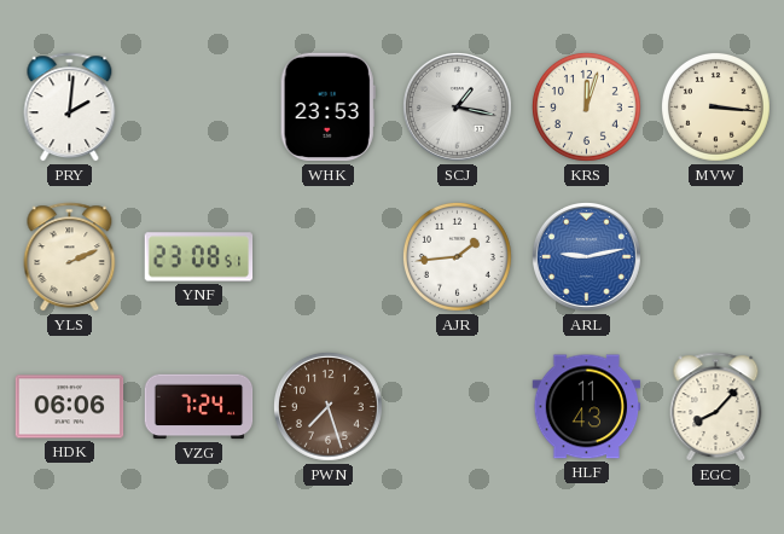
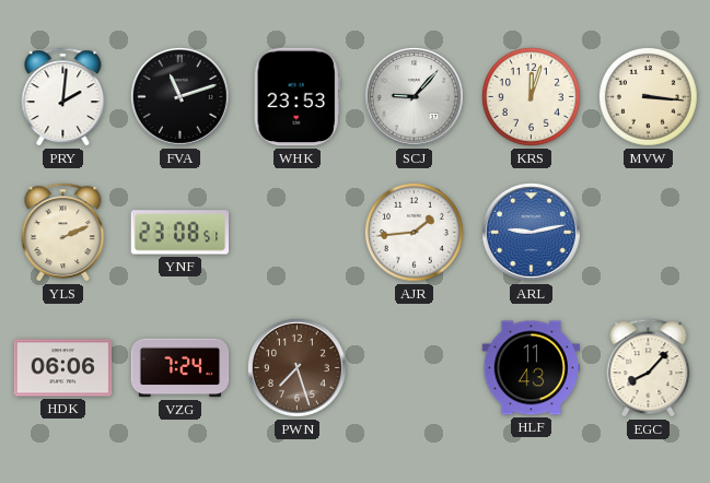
FVA: none -> 11:12
SCJ: 1:17 -> 9:07
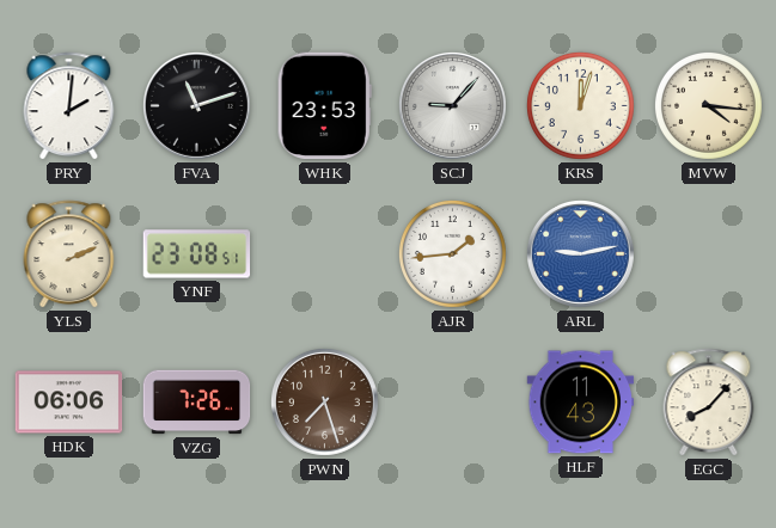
MVW: 3:16 -> 4:16
VZG: 7:24 -> 7:26
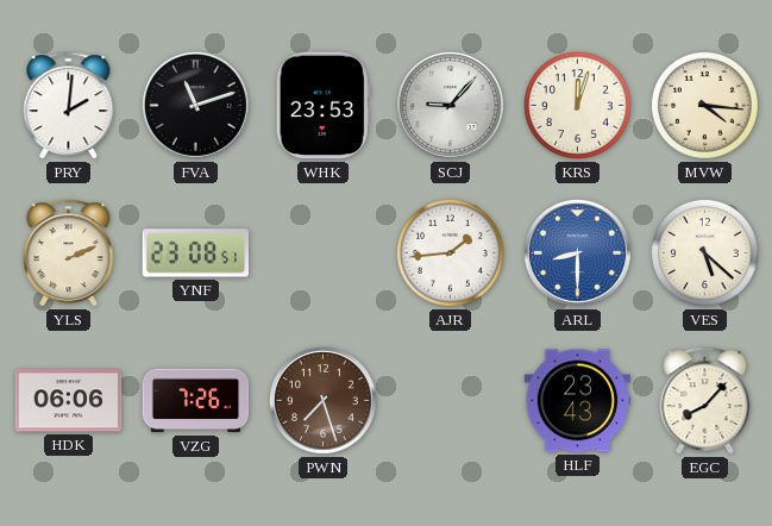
ARL: 9:13 -> 8:30
VES: none -> 5:22
HLF: 11:43 -> 23:43
